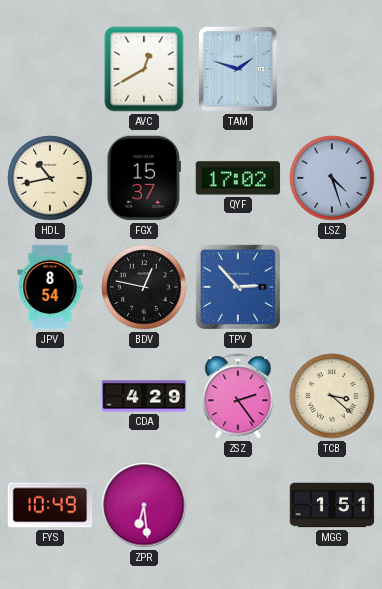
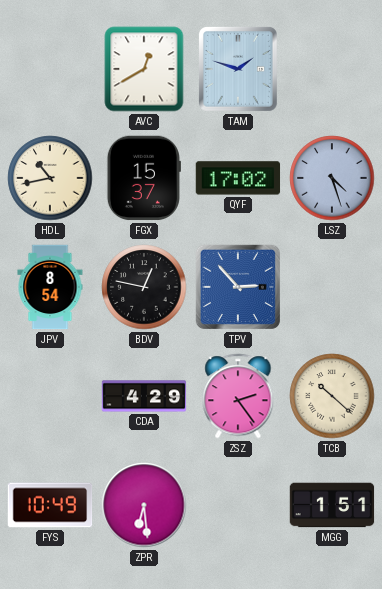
TCB: 3:22 -> 10:22
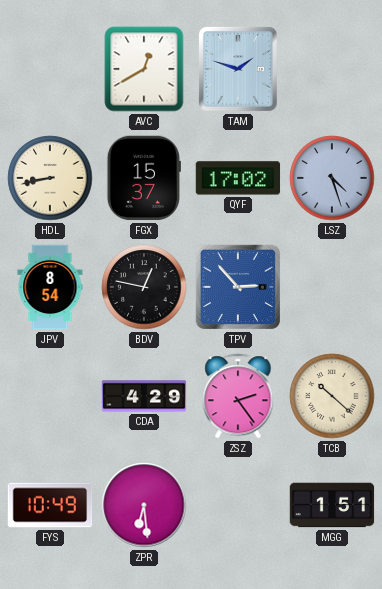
HDL: 10:43 -> 8:43
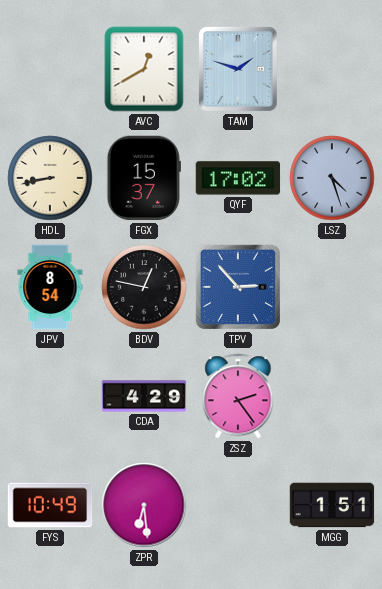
TCB: 10:22 -> none
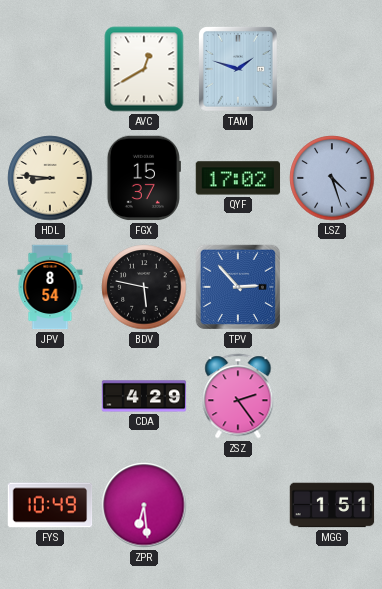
HDL: 8:43 -> 8:46
BDV: 12:47 -> 5:47
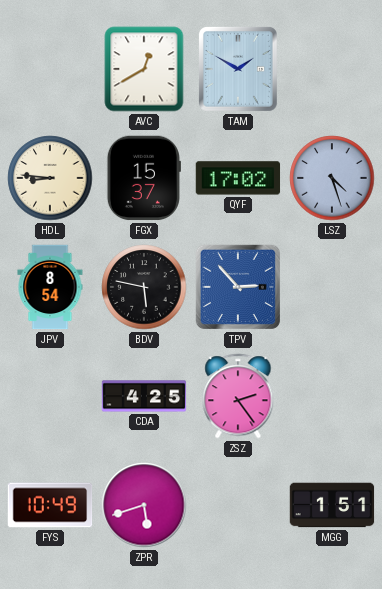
TAM: 1:48 -> 1:50
CDA: 4:29 -> 4:25
ZPR: 6:29 -> 5:42
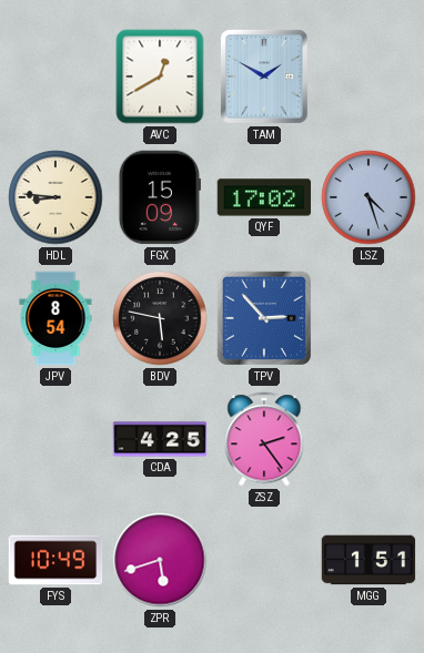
FGX: 15:37 -> 15:09
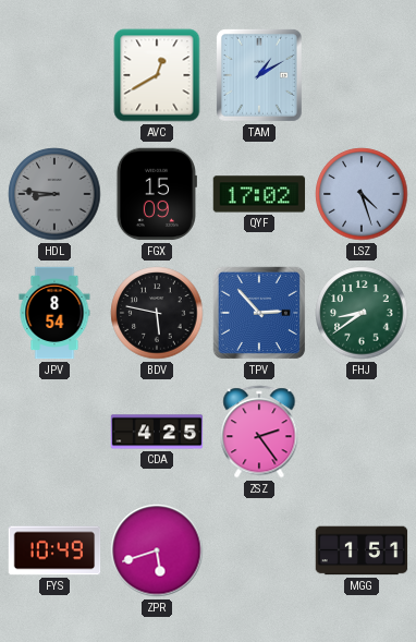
TAM: 1:50 -> 1:10
HDL dial: cream -> grey
FHJ: none -> 8:39
